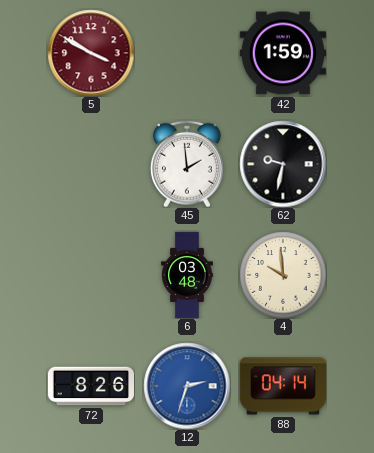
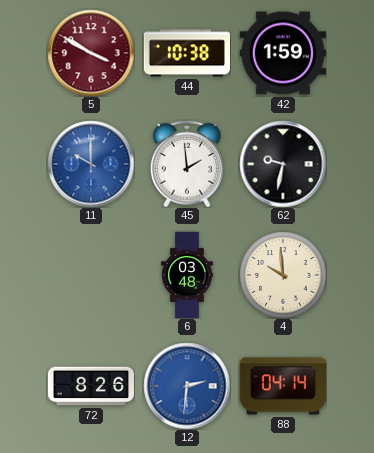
44: none -> 10:38
11: none -> 10:00
12: 2:33 -> 2:31
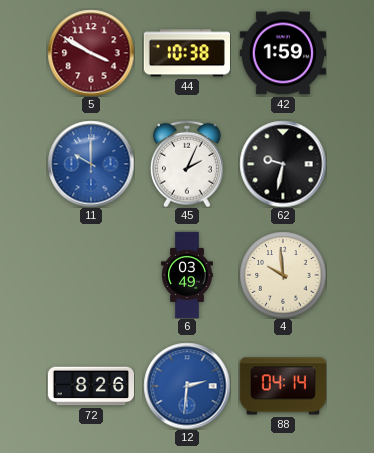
45: 1:59 -> 2:04
6: 03:48 -> 03:49
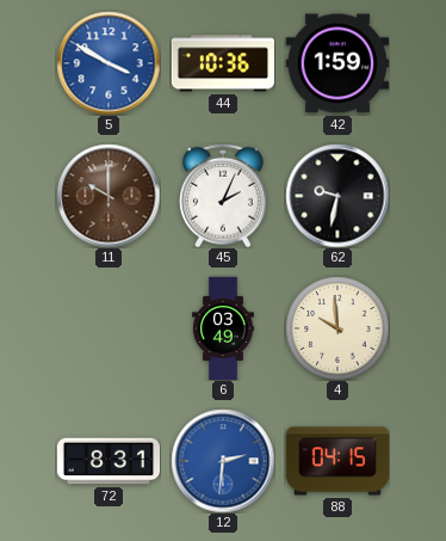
5 dial: burgundy -> blue
44: 10:38 -> 10:36
11 dial: blue -> brown
72: 8:26 -> 8:31
88: 04:14 -> 04:15
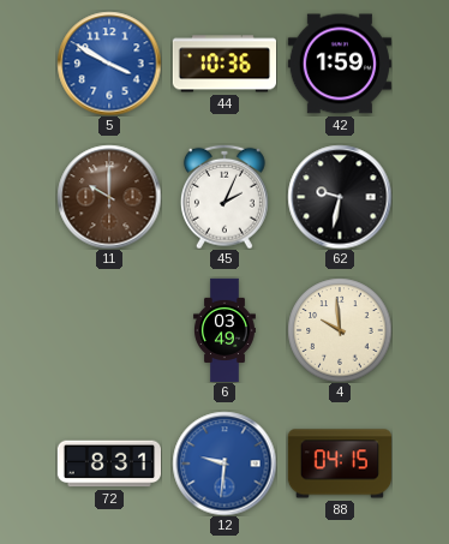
12: 2:31 -> 9:31
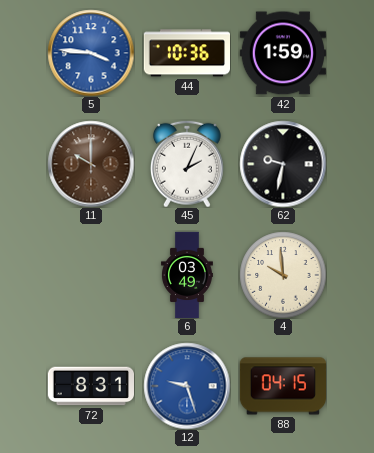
5: 3:50 -> 3:46
12: 9:31 -> 9:27
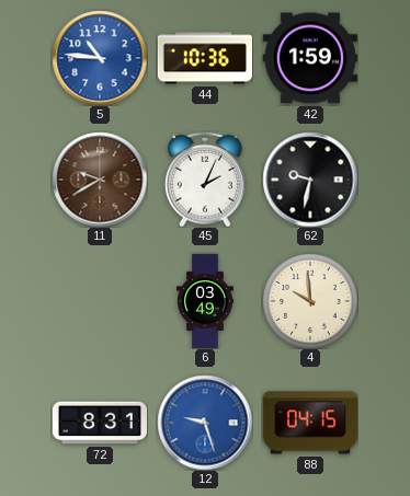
5: 3:46 -> 10:46
11: 10:00 -> 9:40
